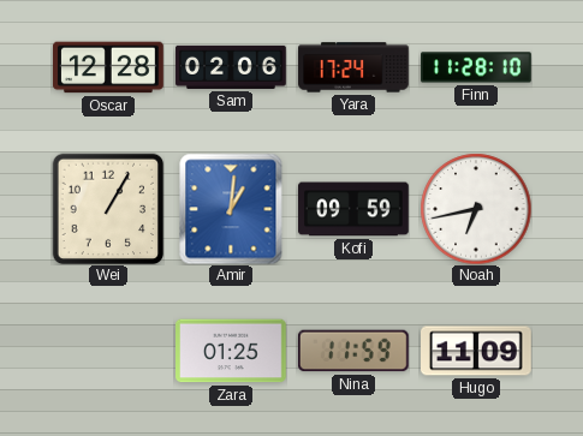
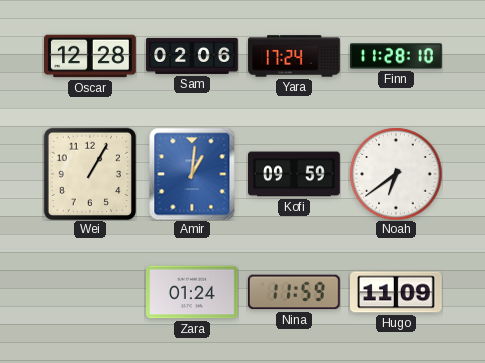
Noah: 6:43 -> 6:39
Zara: 01:25 -> 01:24
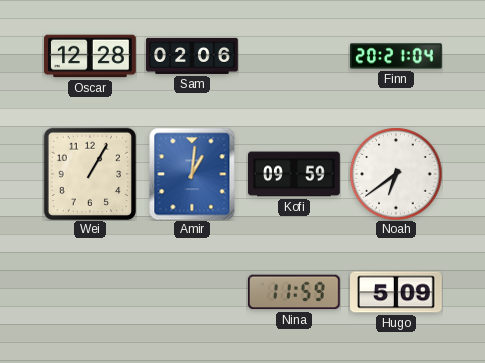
Yara: 17:24 -> none
Finn: 11:28 -> 20:21
Zara: 01:24 -> none
Hugo: 11:09 -> 5:09
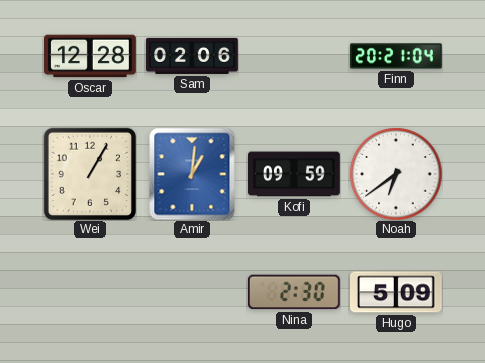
Nina: 11:59 -> 2:30
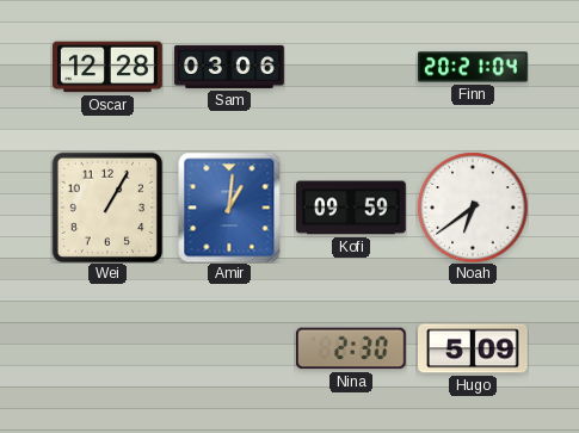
Sam: 02:06 -> 03:06
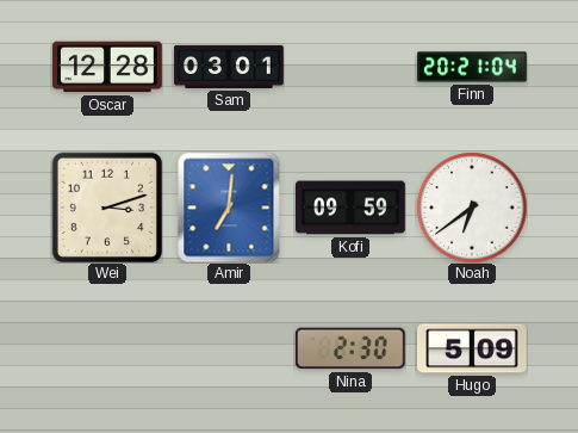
Sam: 03:06 -> 03:01
Wei: 1:05 -> 3:12
Amir: 1:01 -> 7:01
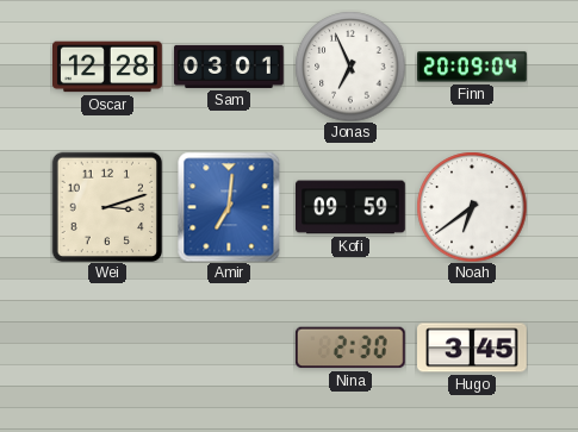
Jonas: none -> 6:56
Finn: 20:21 -> 20:09
Hugo: 5:09 -> 3:45
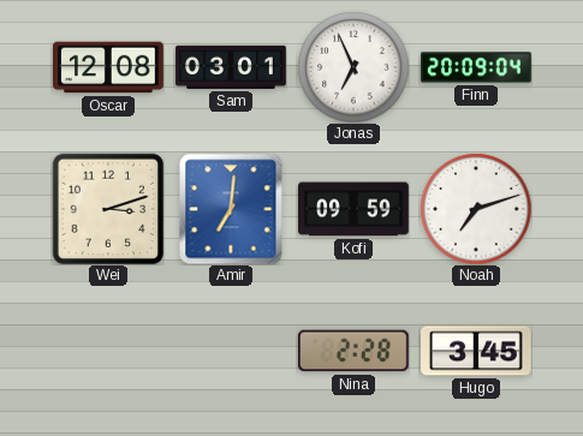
Oscar: 12:28 -> 12:08
Noah: 6:39 -> 7:12
Nina: 2:30 -> 2:28
